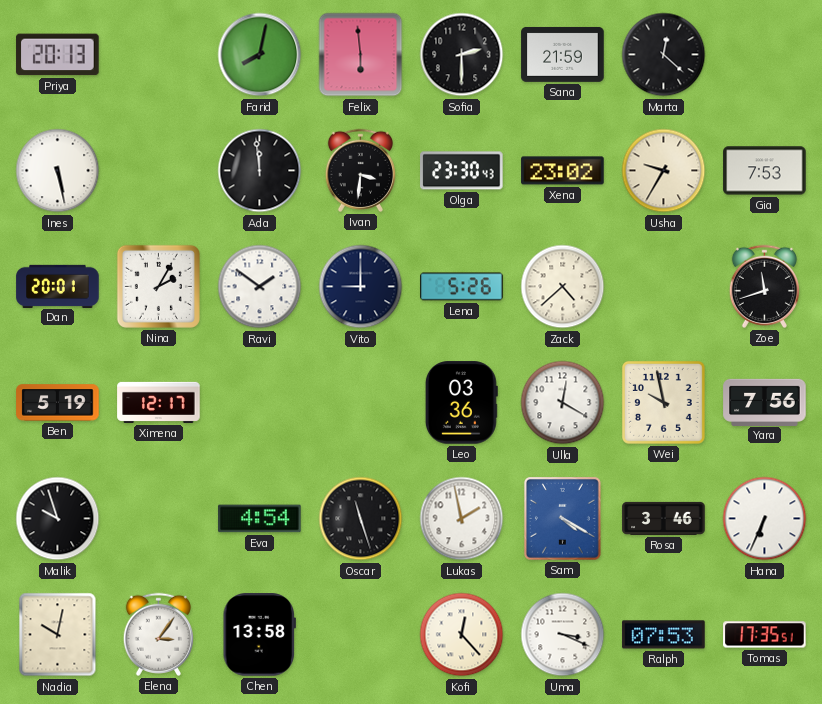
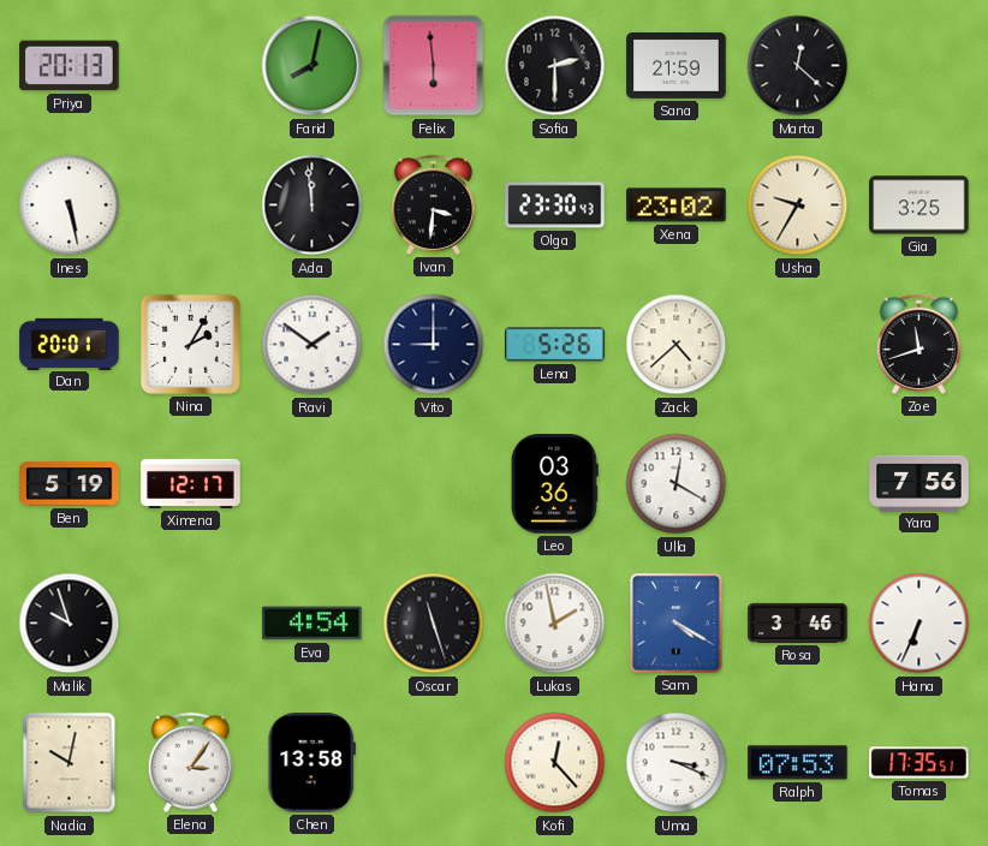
Gia: 7:53 -> 3:25
Wei: 9:58 -> none
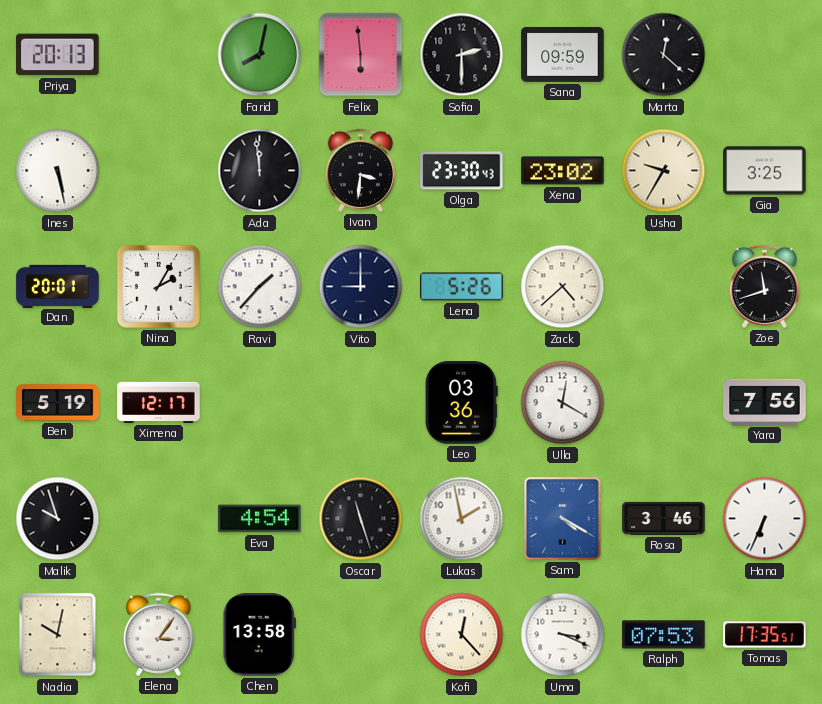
Sana: 21:59 -> 09:59
Ravi: 1:51 -> 1:37
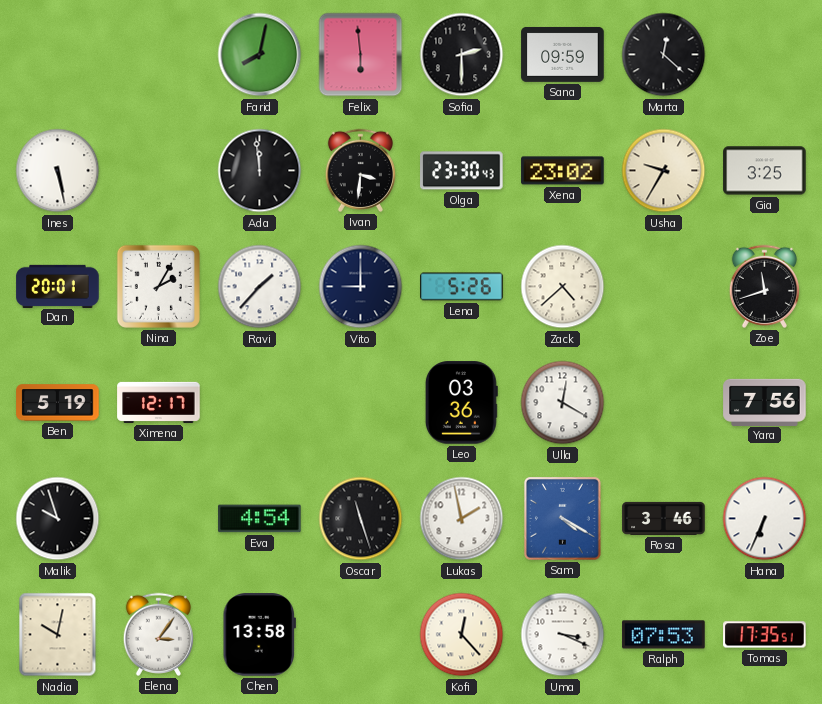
Priya: 20:13 -> none
